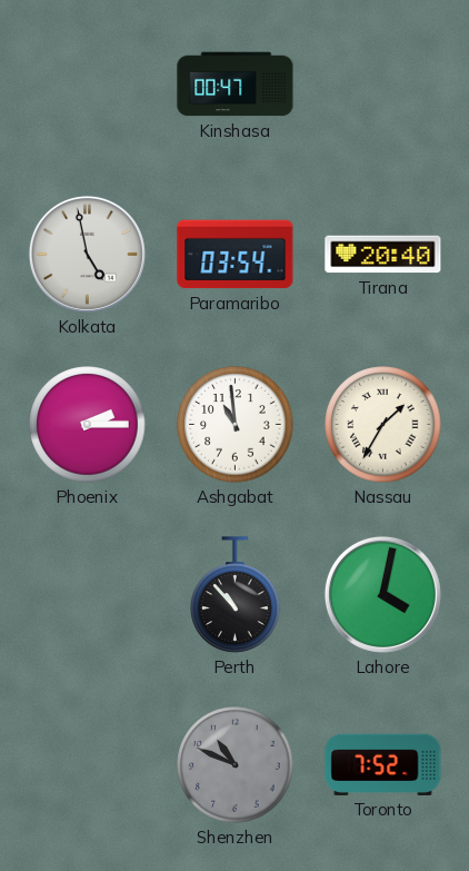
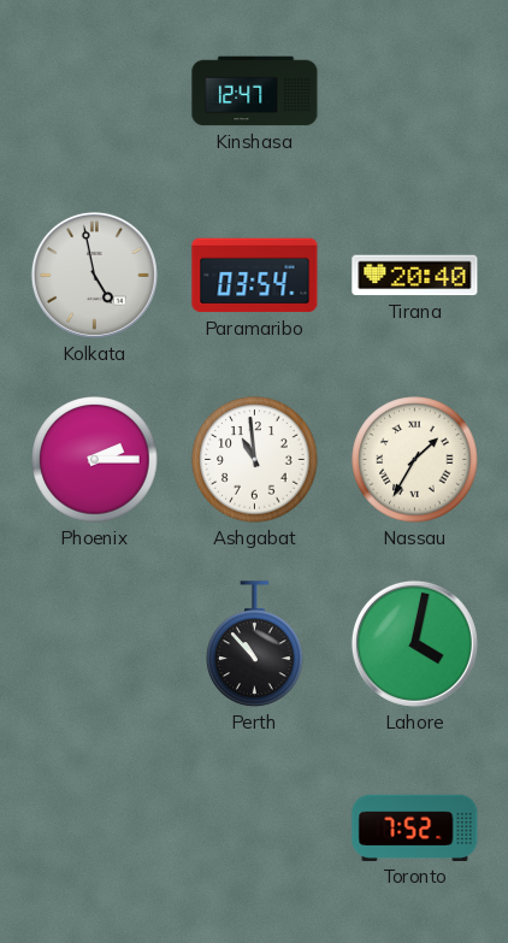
Kinshasa: 00:47 -> 12:47
Shenzhen: 10:49 -> none
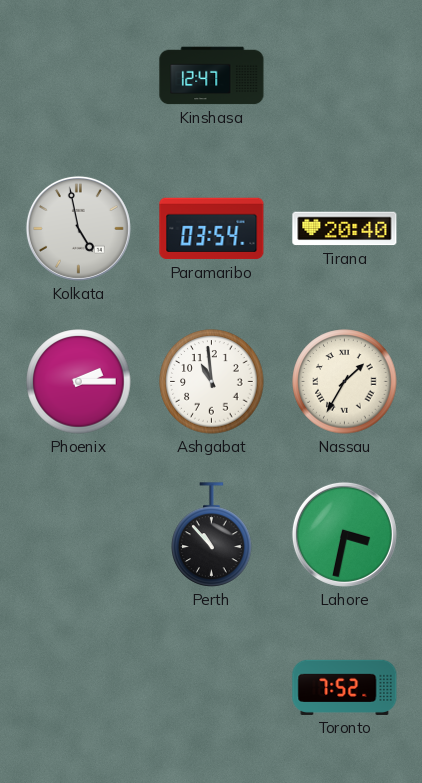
Lahore: 4:02 -> 3:32
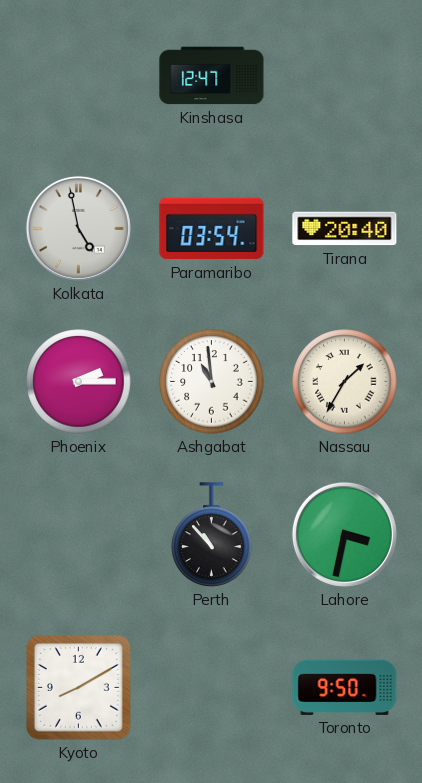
Kyoto: none -> 8:10
Toronto: 7:52 -> 9:50
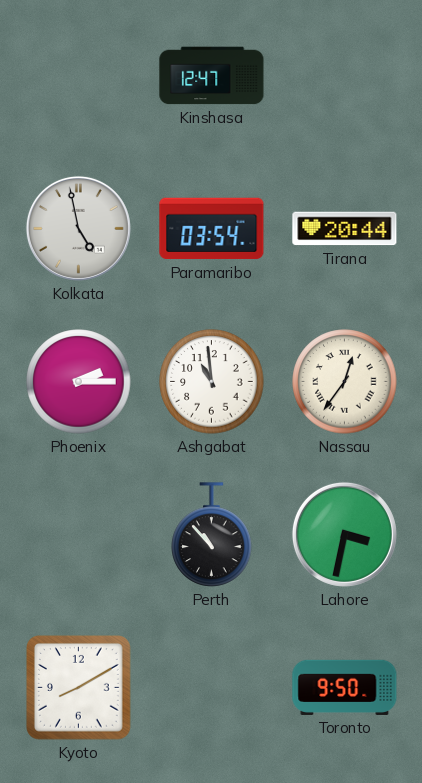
Tirana: 20:40 -> 20:44
Nassau: 1:35 -> 12:36
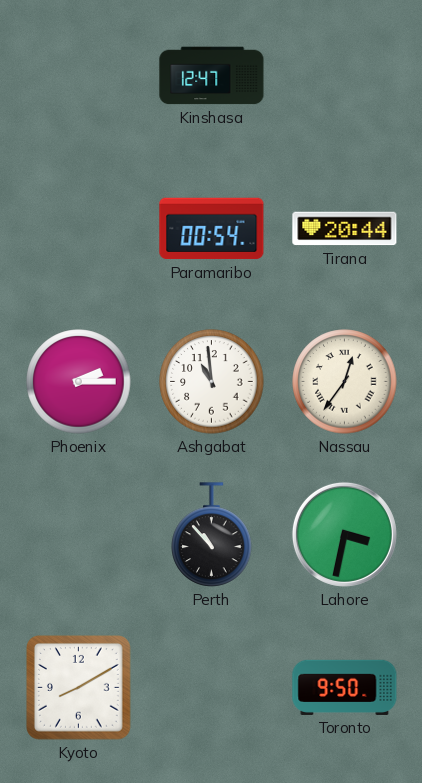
Kolkata: 4:58 -> none
Paramaribo: 03:54 -> 00:54
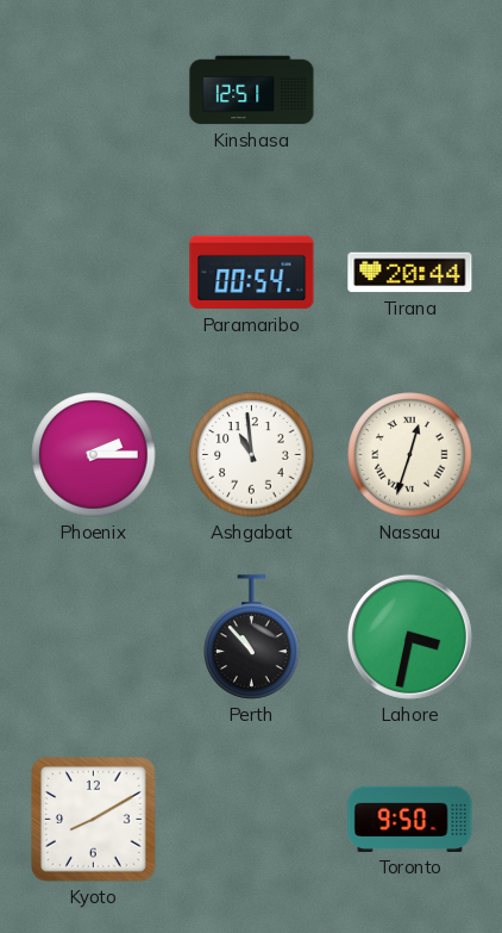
Kinshasa: 12:47 -> 12:51
Nassau: 12:36 -> 12:33
